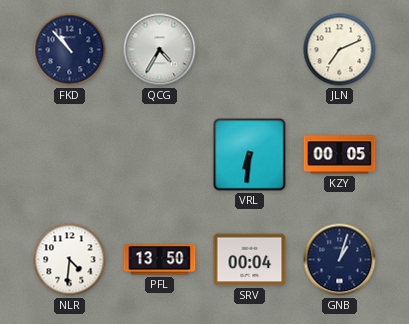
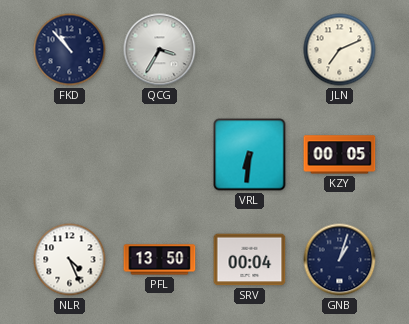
QCG: 4:35 -> 3:35
NLR: 4:31 -> 4:26
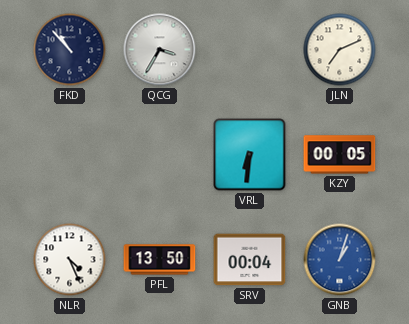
GNB dial: navy -> blue
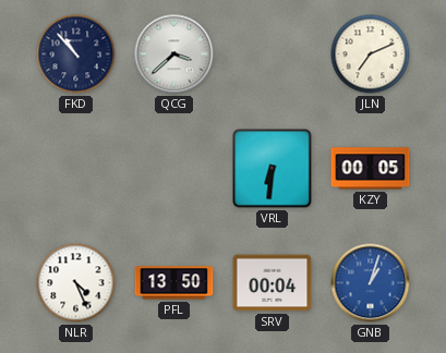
QCG: 3:35 -> 3:38
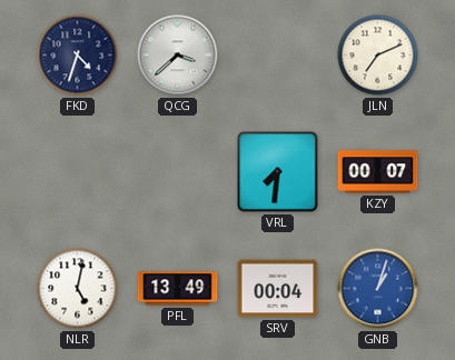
FKD: 10:53 -> 4:33
VRL: 6:31 -> 7:31
KZY: 00:05 -> 00:07
NLR: 4:26 -> 5:02
PFL: 13:50 -> 13:49
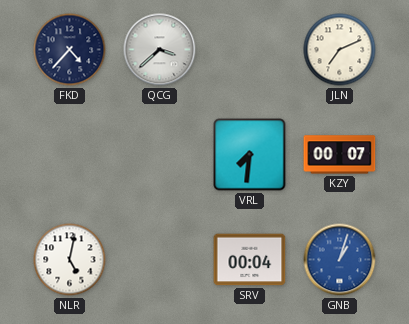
FKD: 4:33 -> 4:37
PFL: 13:49 -> none
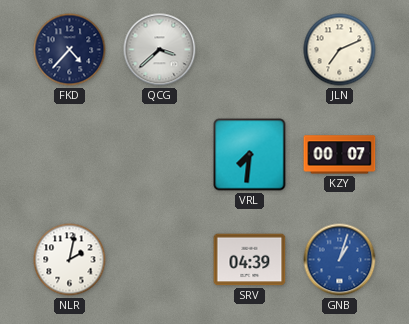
NLR: 5:02 -> 2:02
SRV: 00:04 -> 04:39
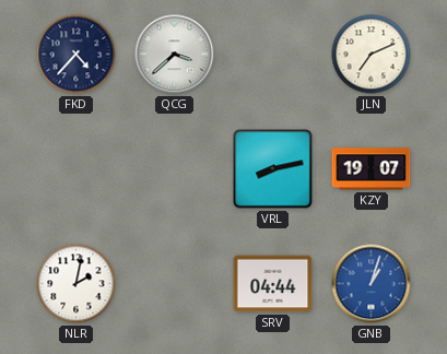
VRL: 7:31 -> 8:13
KZY: 00:07 -> 19:07
SRV: 04:39 -> 04:44
